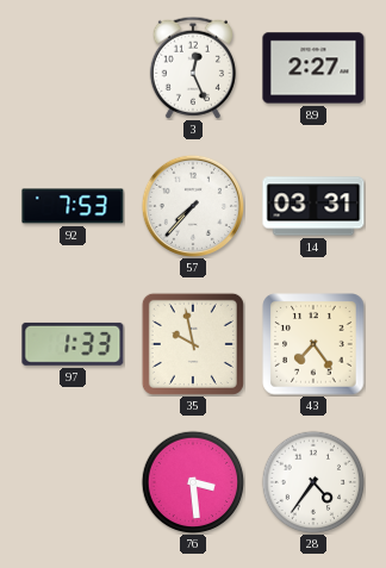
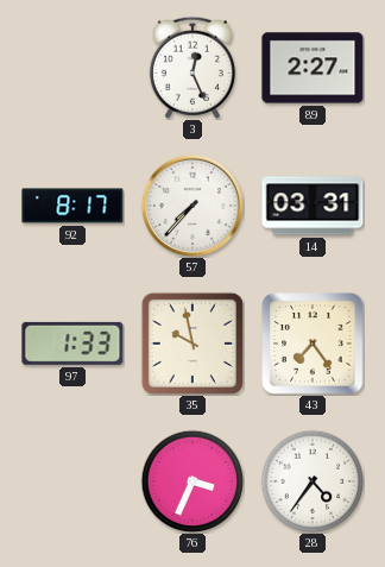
92: 7:53 -> 8:17
76: 3:29 -> 3:34
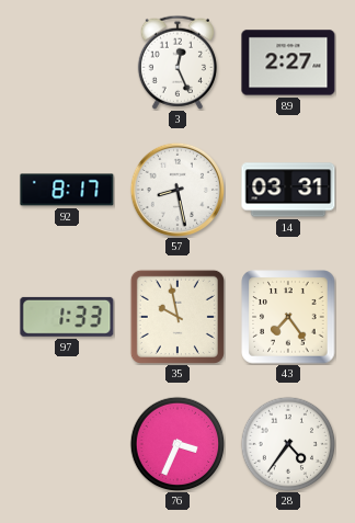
57: 7:37 -> 8:28
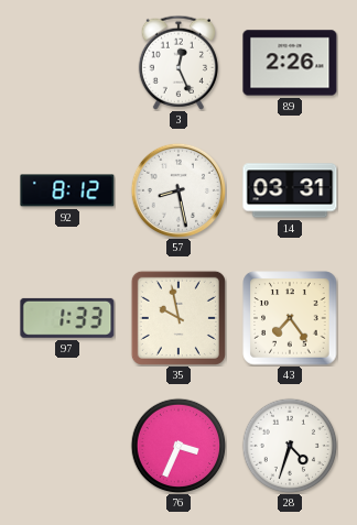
89: 2:27 -> 2:26
92: 8:17 -> 8:12
28: 4:36 -> 4:33
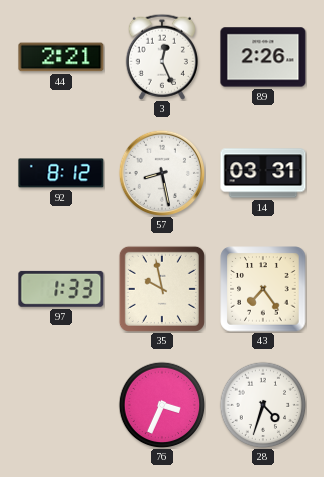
44: none -> 2:21
